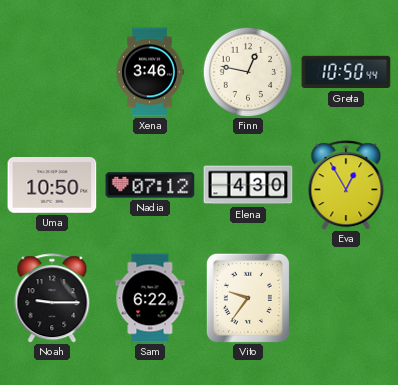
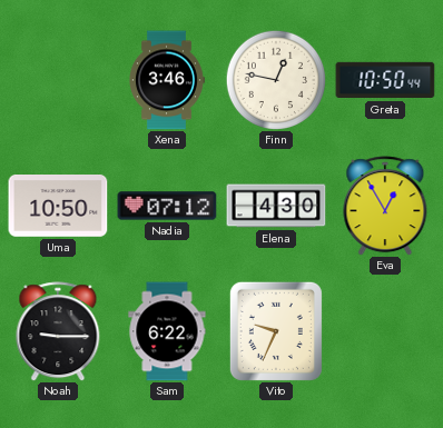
Vito: 9:36 -> 9:34
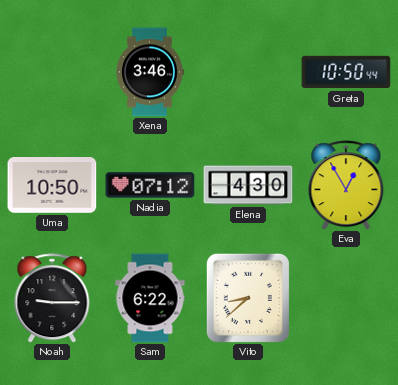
Finn: 12:47 -> none
Vito: 9:34 -> 8:38
